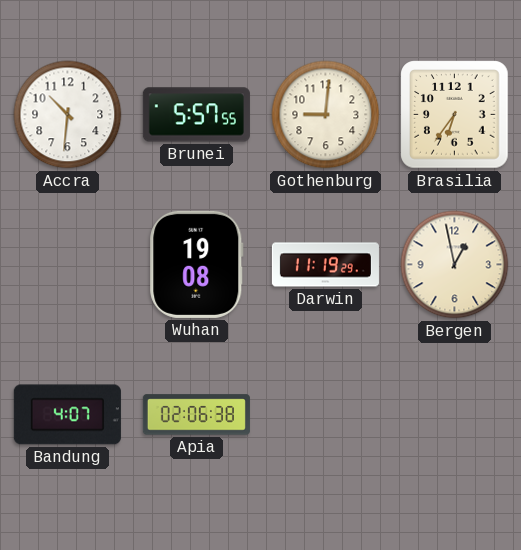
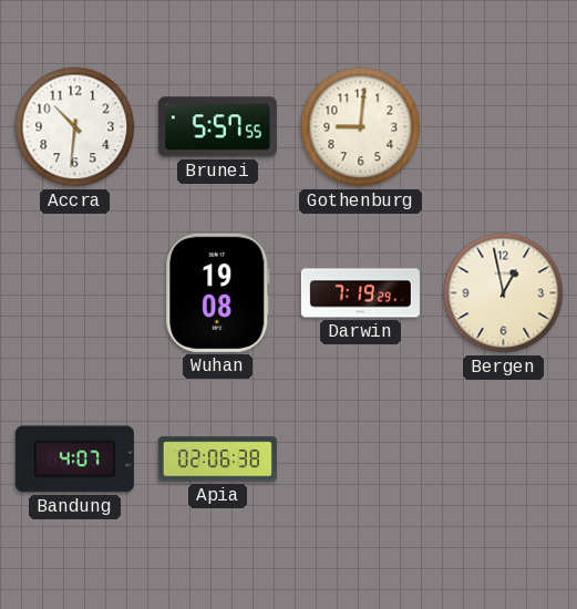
Brasilia: 6:36 -> none
Darwin: 11:19 -> 7:19
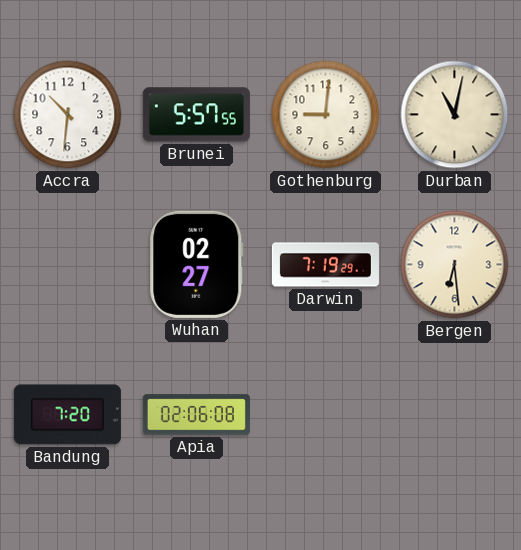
Durban: none -> 11:02
Wuhan: 19:08 -> 02:27
Bergen: 12:58 -> 6:29
Bandung: 4:07 -> 7:20
Apia: 02:06:38 -> 02:06:08
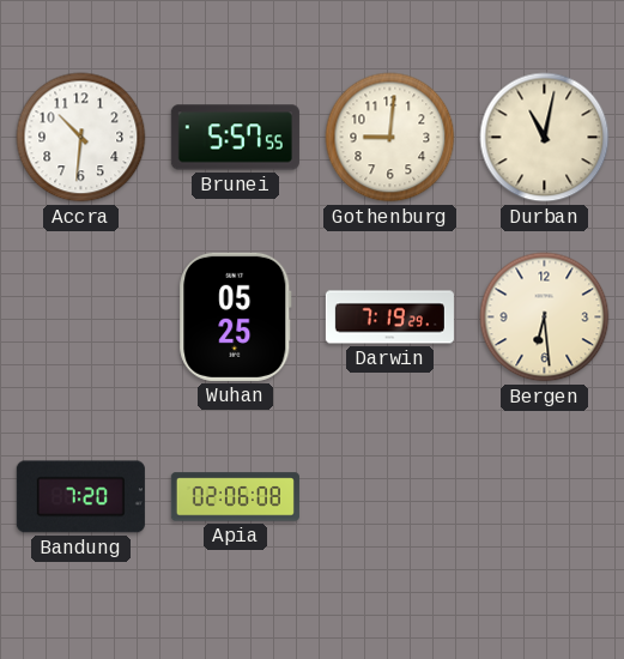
Wuhan: 02:27 -> 05:25
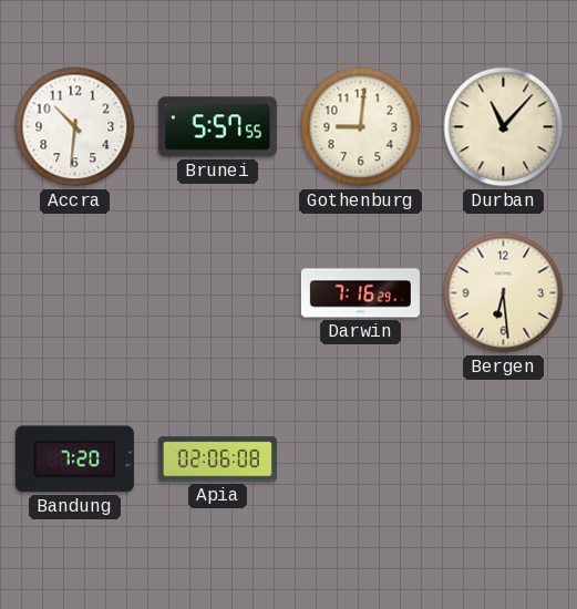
Durban: 11:02 -> 11:07
Wuhan: 05:25 -> none
Darwin: 7:19 -> 7:16
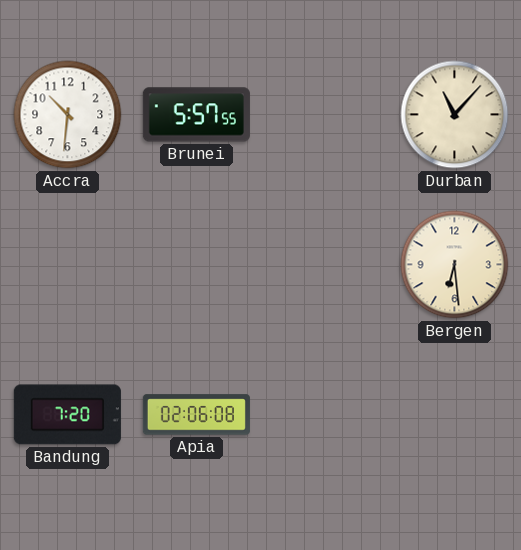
Gothenburg: 9:01 -> none
Darwin: 7:16 -> none
